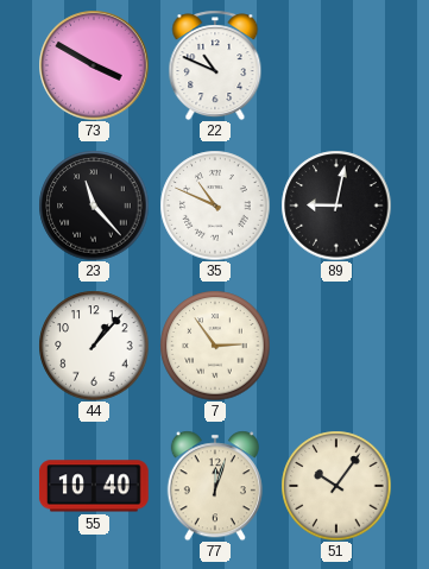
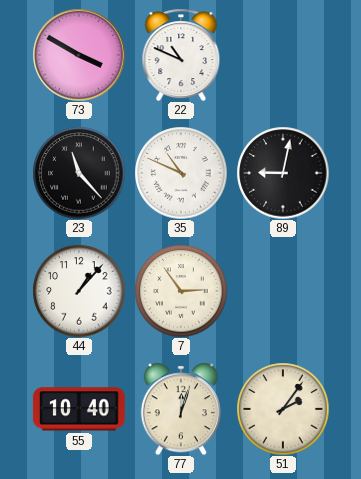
51: 10:06 -> 2:06
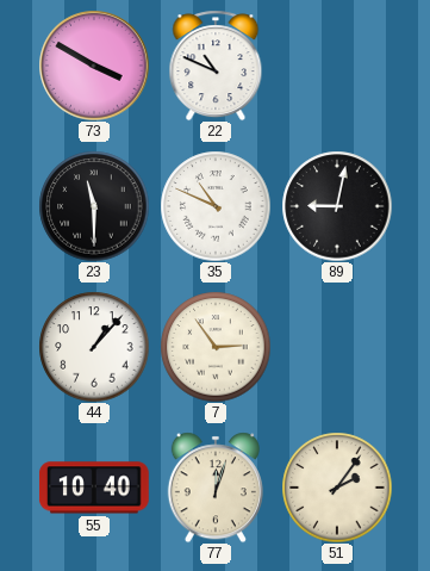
23: 11:23 -> 11:30
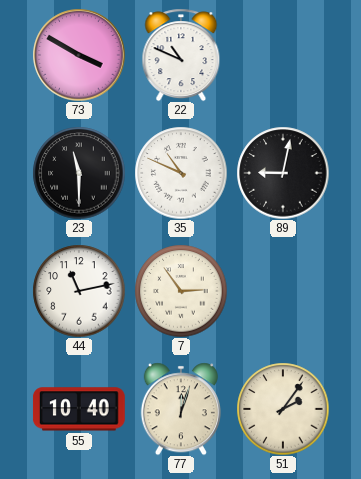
44: 1:07 -> 11:13
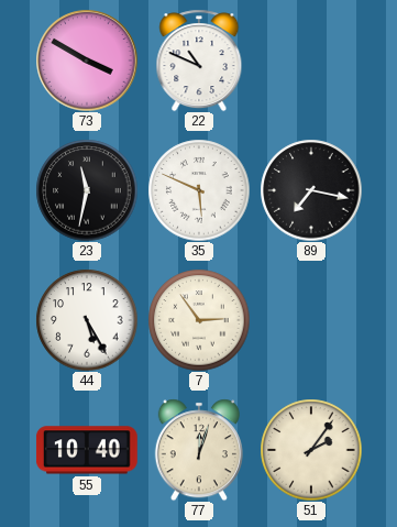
23: 11:30 -> 11:32
35: 10:49 -> 5:49
89: 9:02 -> 7:17
44: 11:13 -> 5:25
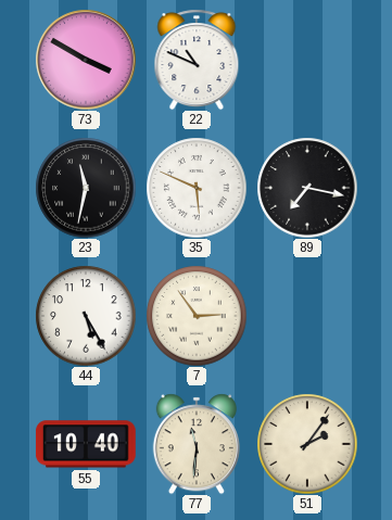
77: 12:03 -> 11:31
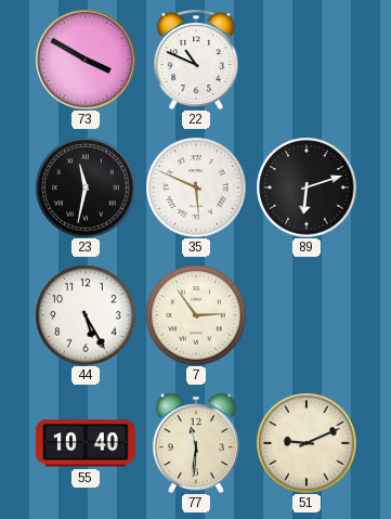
89: 7:17 -> 6:12
51: 2:06 -> 9:11
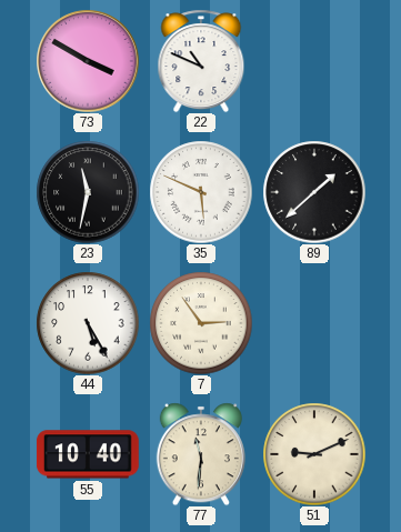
89: 6:12 -> 1:38
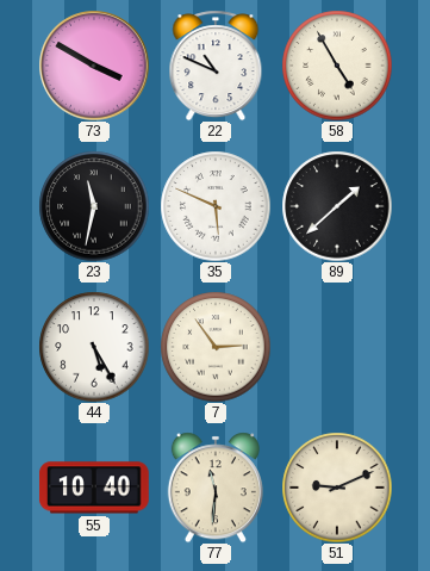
58: none -> 4:55
